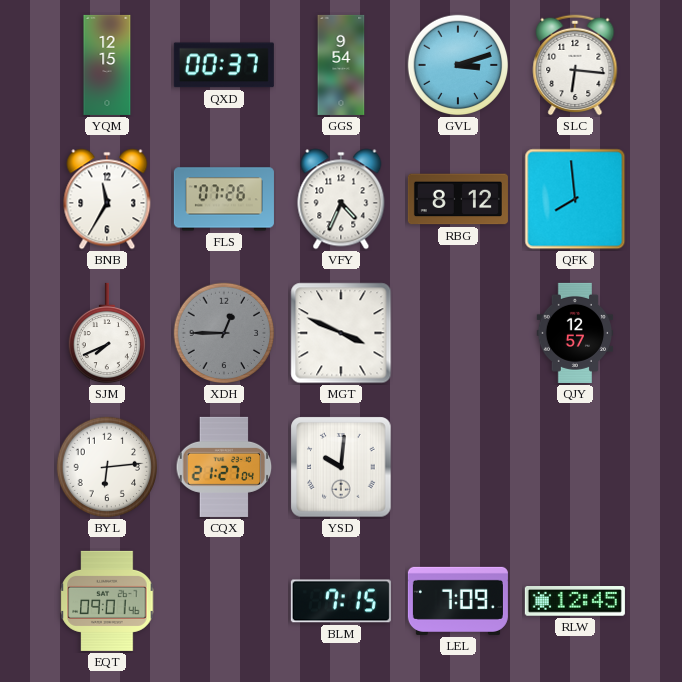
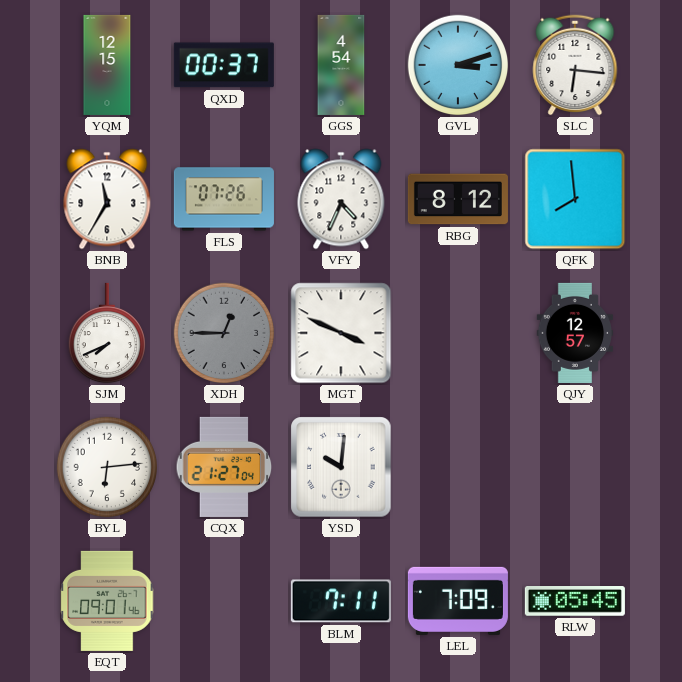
GGS: 9:54 -> 4:54
BLM: 7:15 -> 7:11
RLW: 12:45 -> 05:45
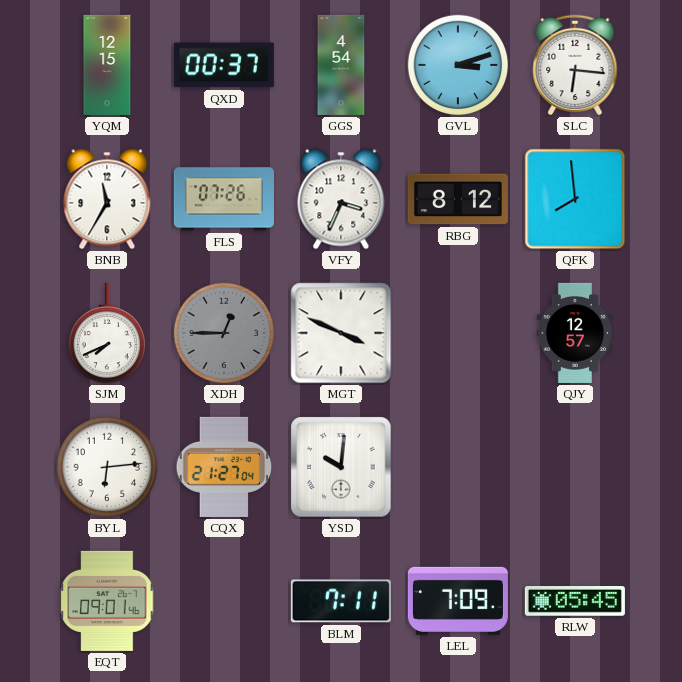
VFY: 4:34 -> 3:34
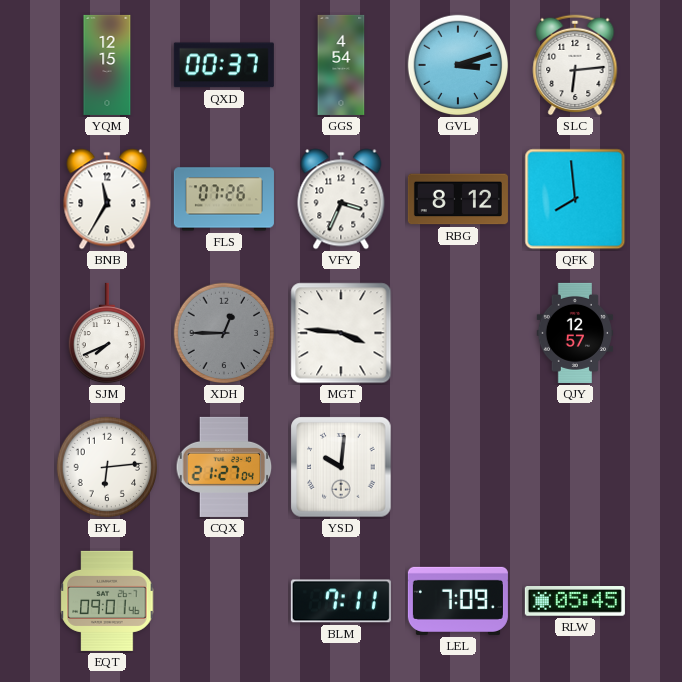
SLC: 6:16 -> 6:14
MGT: 3:49 -> 3:46
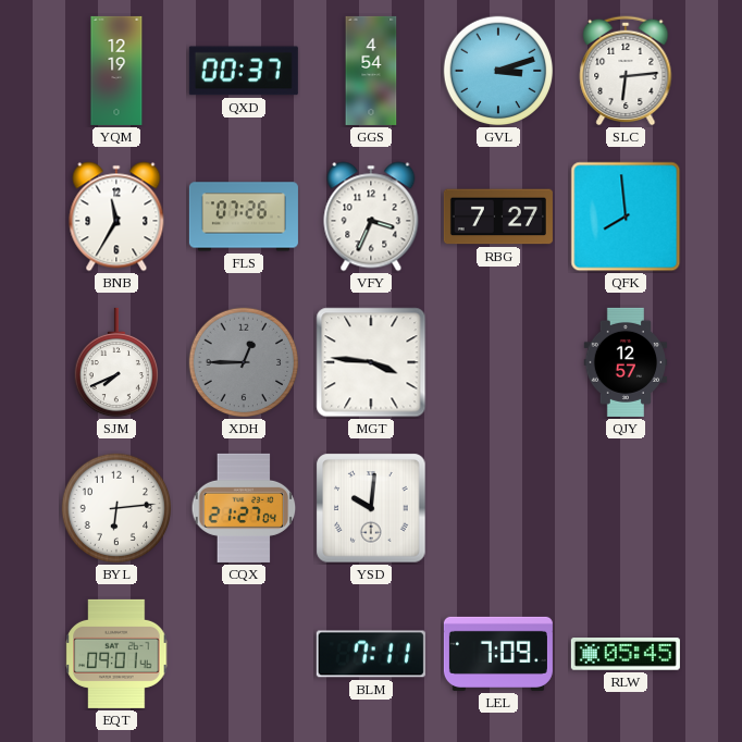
YQM: 12:15 -> 12:19
RBG: 8:12 -> 7:27
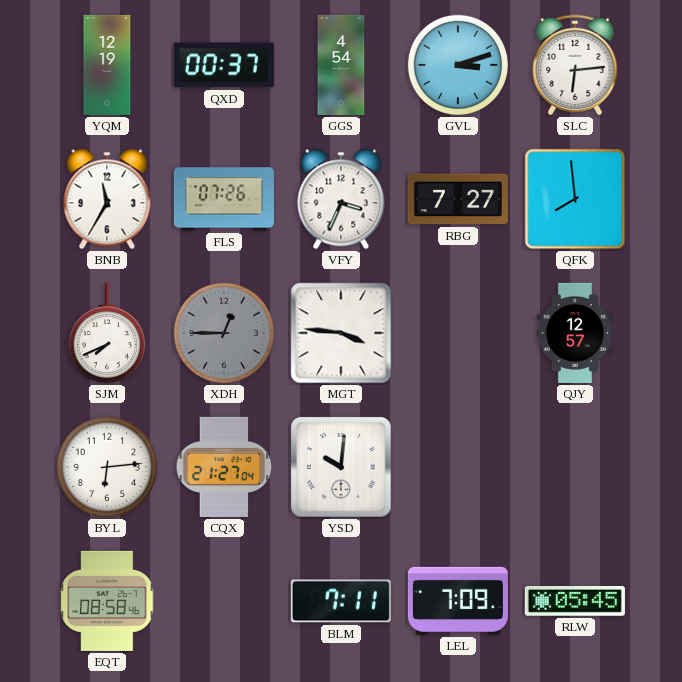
EQT: 09:01 -> 08:58
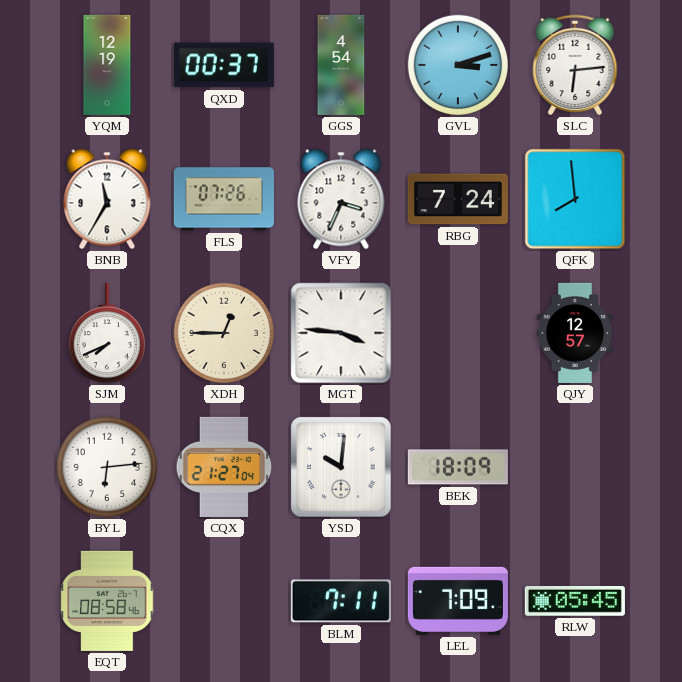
RBG: 7:27 -> 7:24
XDH dial: grey -> cream
BEK: none -> 18:09
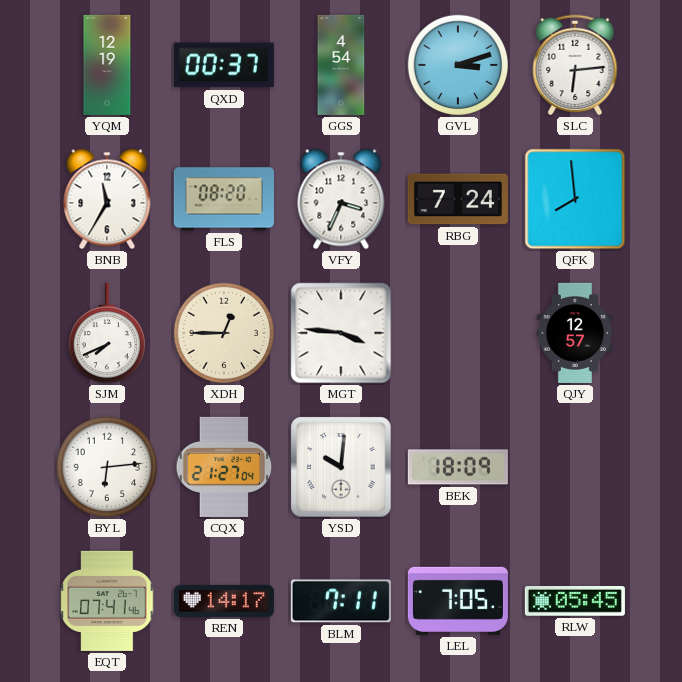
FLS: 07:26 -> 08:20
EQT: 08:58 -> 07:41
REN: none -> 14:17
LEL: 7:09 -> 7:05
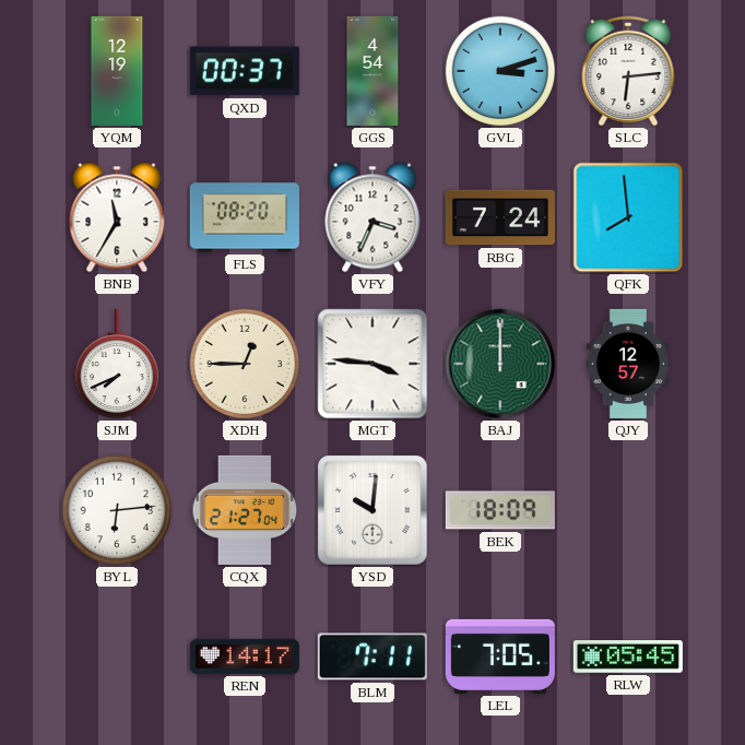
BAJ: none -> 12:00
EQT: 07:41 -> none
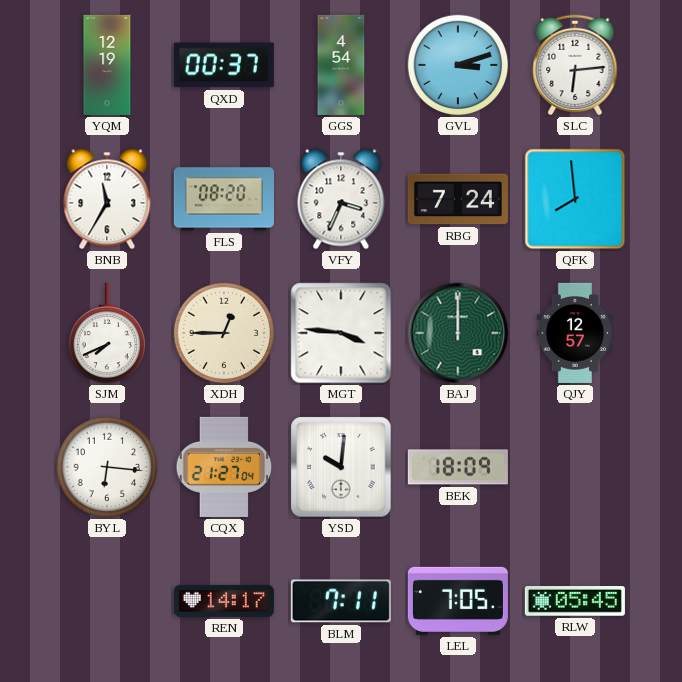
BYL: 6:14 -> 6:16
